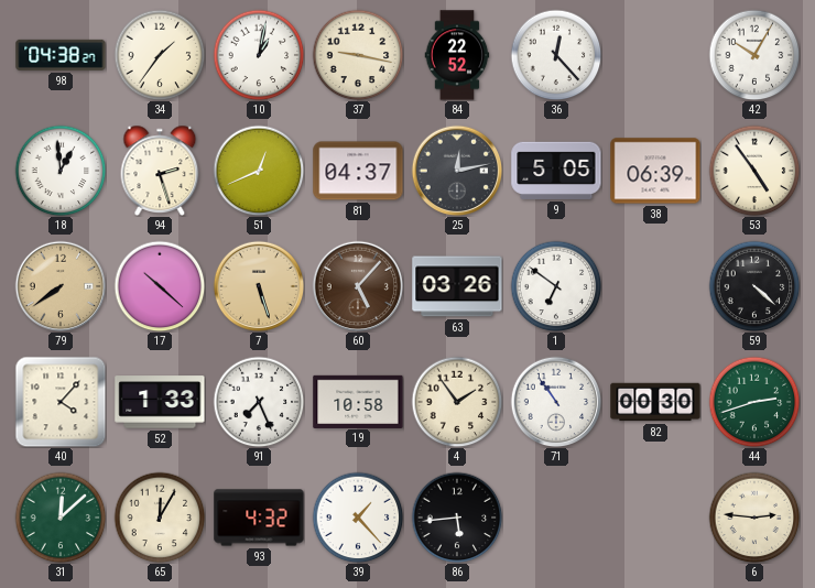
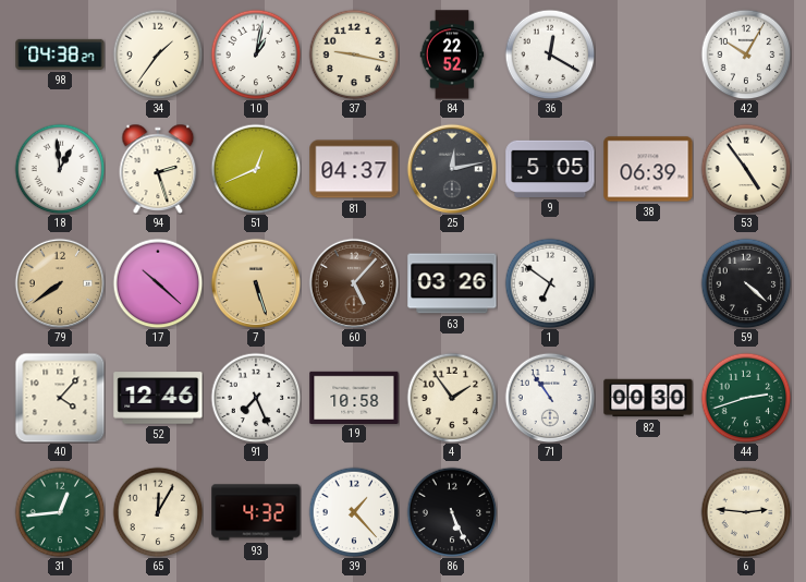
36: 12:23 -> 12:20
52: 1:33 -> 12:46
31: 12:08 -> 12:44
86: 5:44 -> 5:26
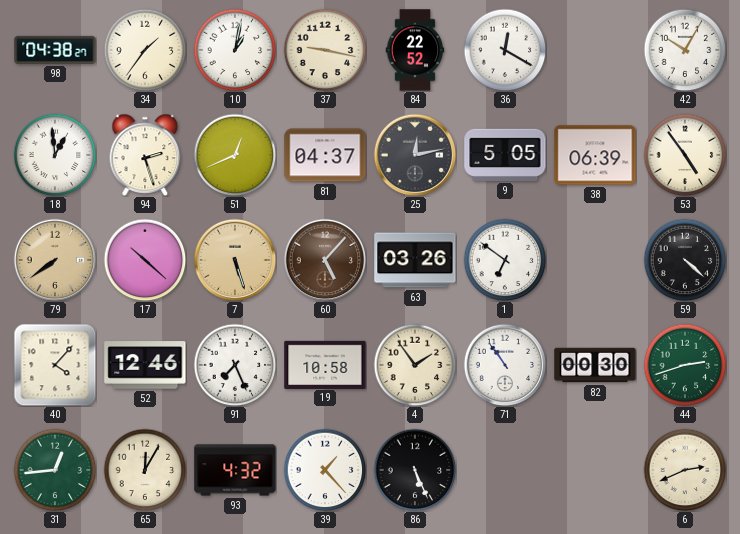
6: 2:46 -> 2:41
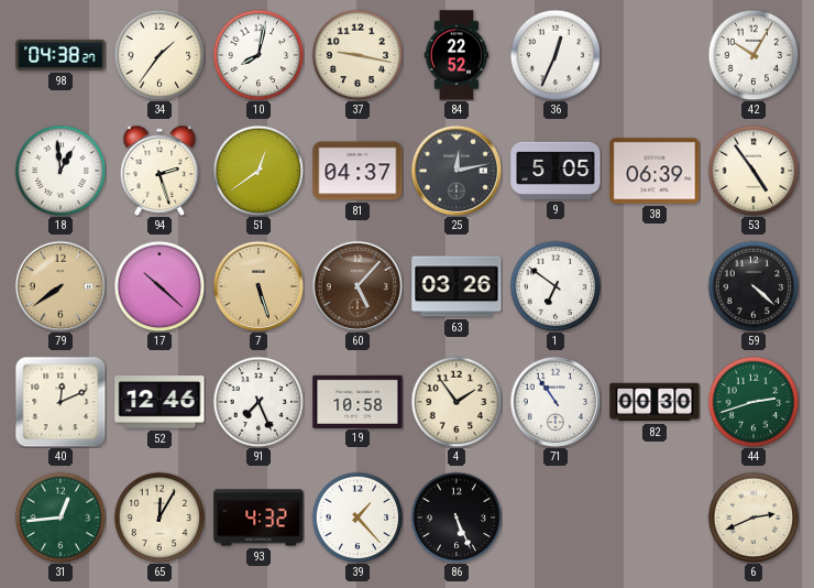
10: 1:02 -> 8:02
36: 12:20 -> 12:34
51: 12:41 -> 12:39
40: 4:07 -> 12:11
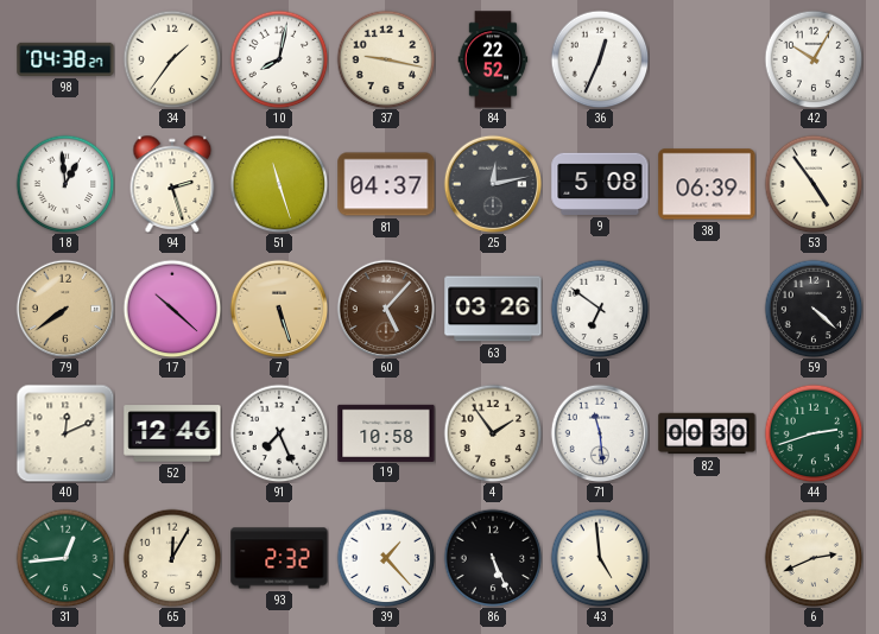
51: 12:39 -> 11:27
9: 5:05 -> 5:08
71: 10:54 -> 11:29
93: 4:32 -> 2:32
43: none -> 4:59
